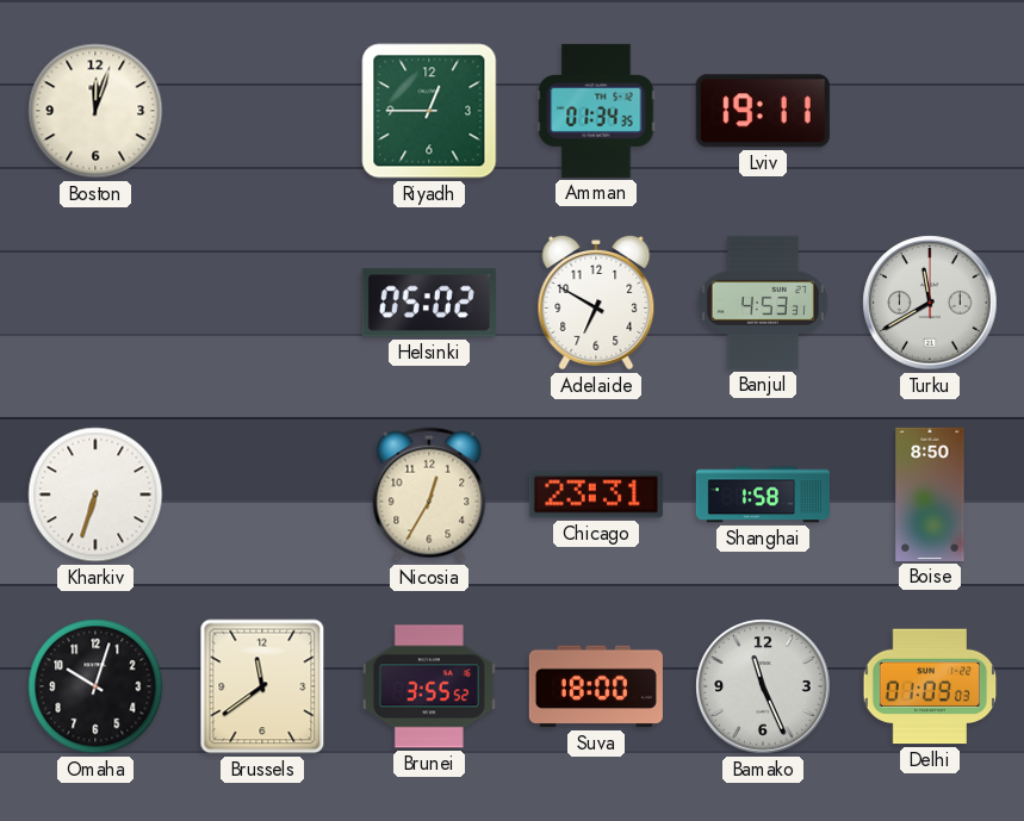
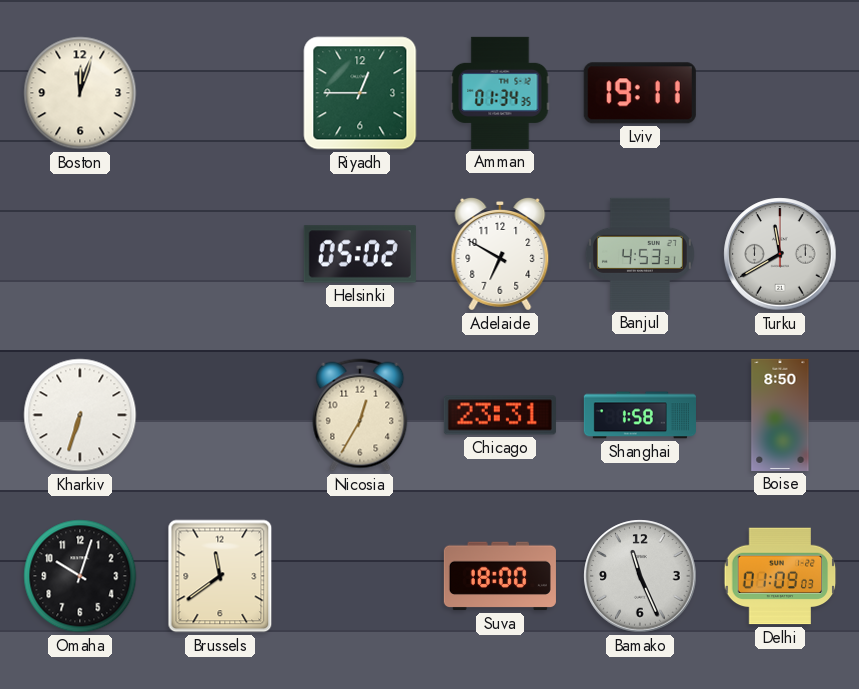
Brunei: 3:55 -> none
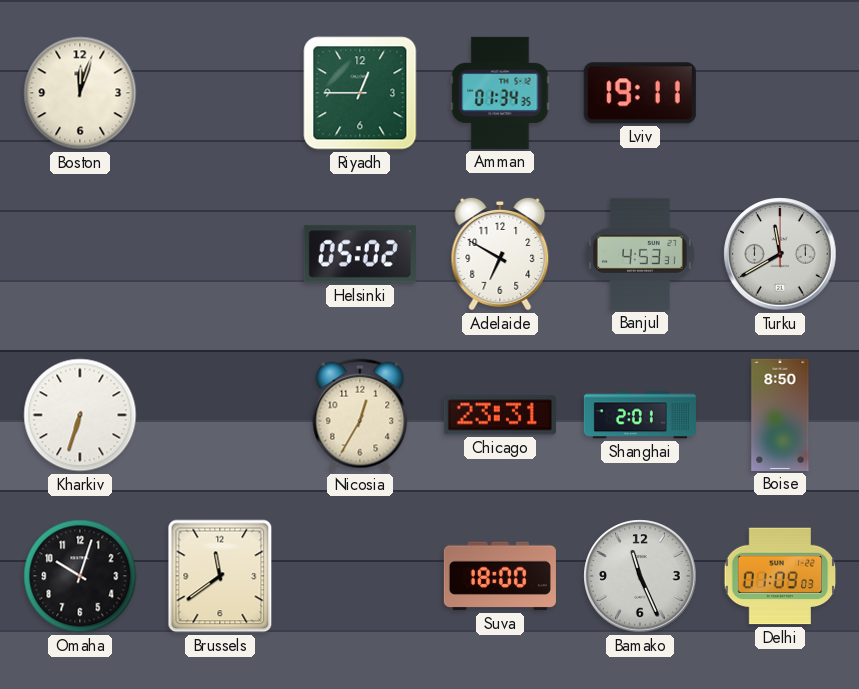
Shanghai: 1:58 -> 2:01
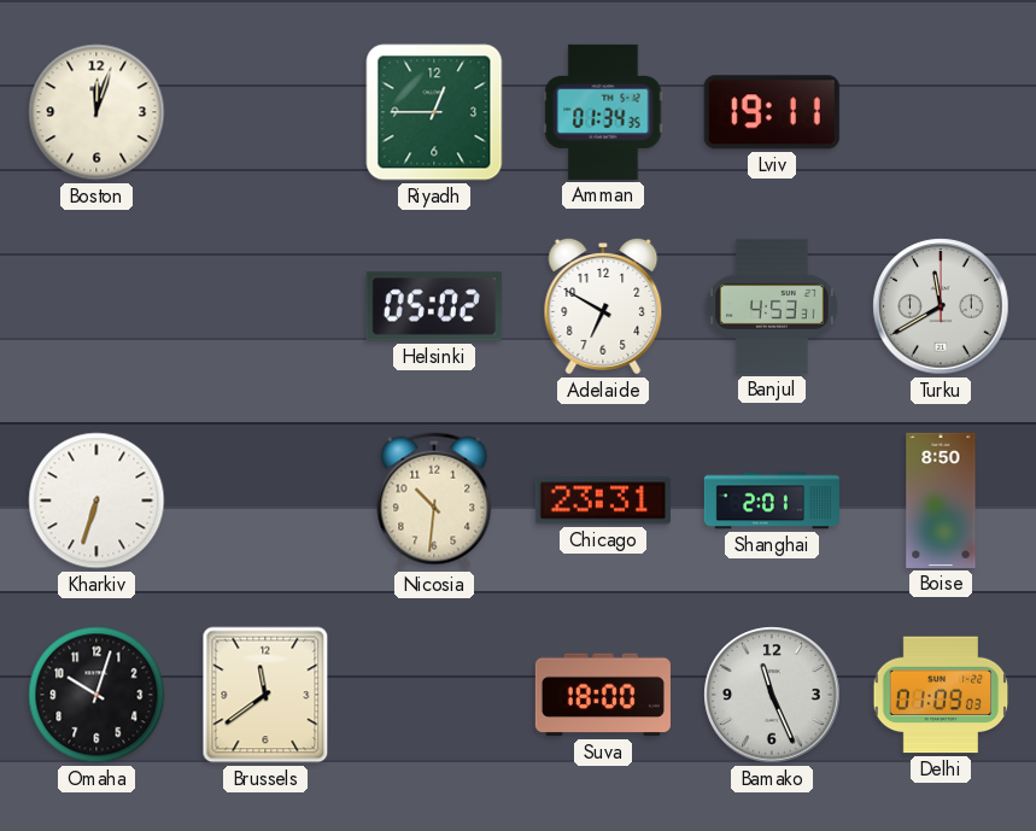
Nicosia: 12:35 -> 10:31
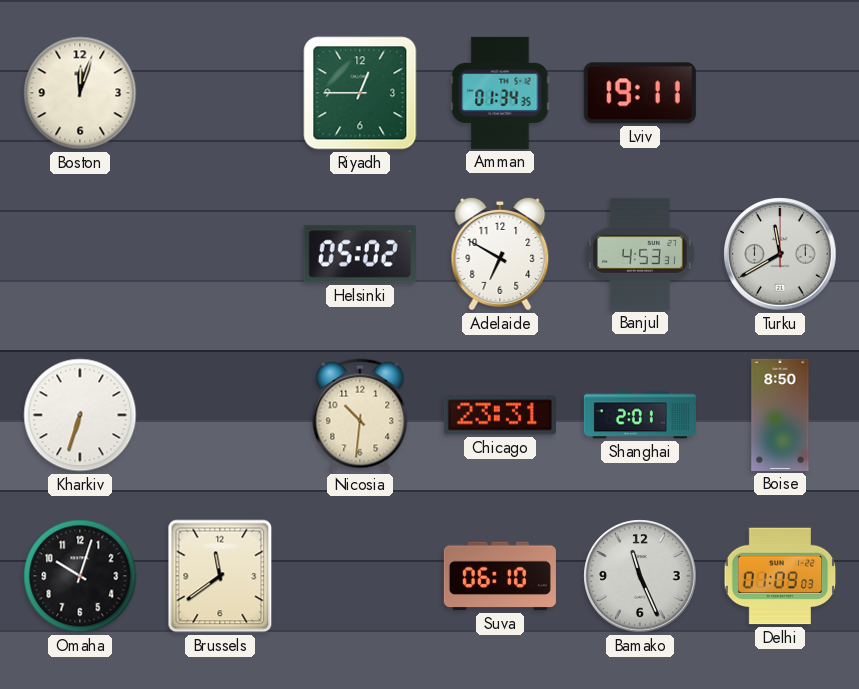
Suva: 18:00 -> 06:10
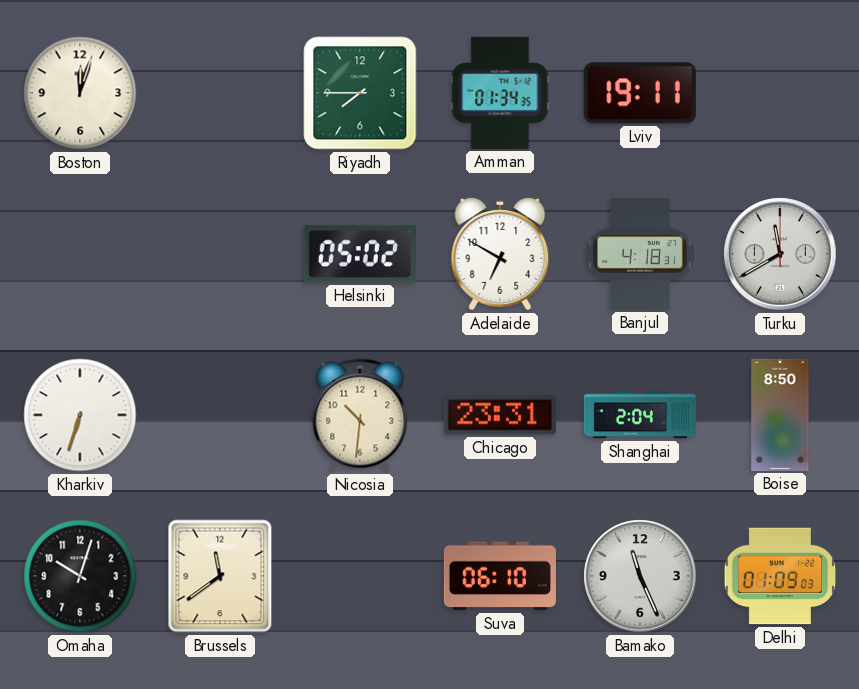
Riyadh: 12:45 -> 7:45
Banjul: 4:53 -> 4:18
Shanghai: 2:01 -> 2:04
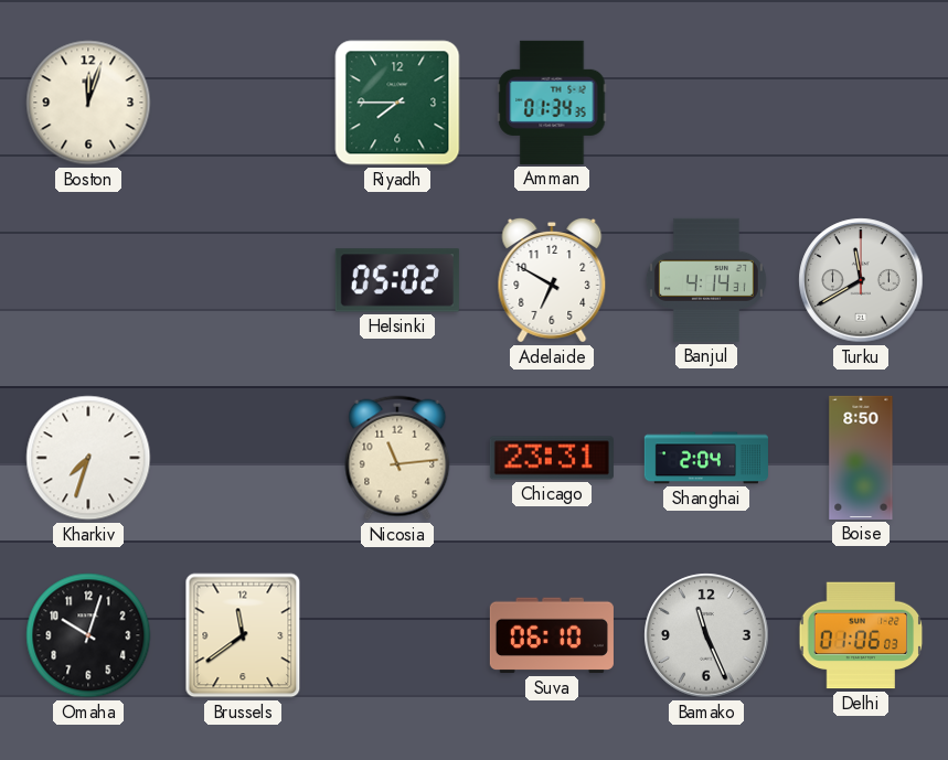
Lviv: 19:11 -> none
Banjul: 4:18 -> 4:14
Kharkiv: 6:33 -> 7:33
Nicosia: 10:31 -> 11:14
Delhi: 01:09 -> 01:06
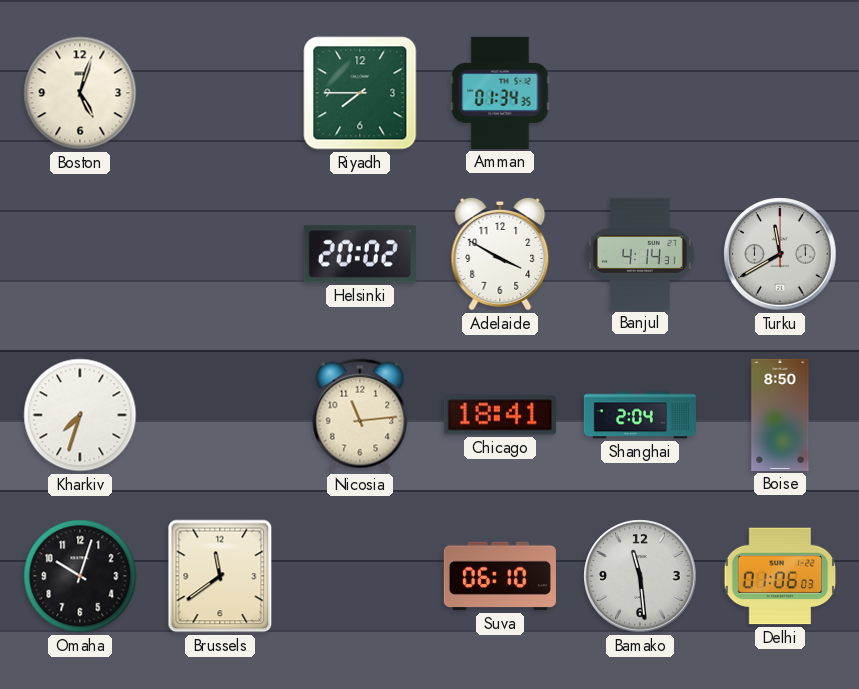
Boston: 12:03 -> 5:03
Helsinki: 05:02 -> 20:02
Adelaide: 6:50 -> 3:50
Chicago: 23:31 -> 18:41
Bamako: 11:26 -> 11:29
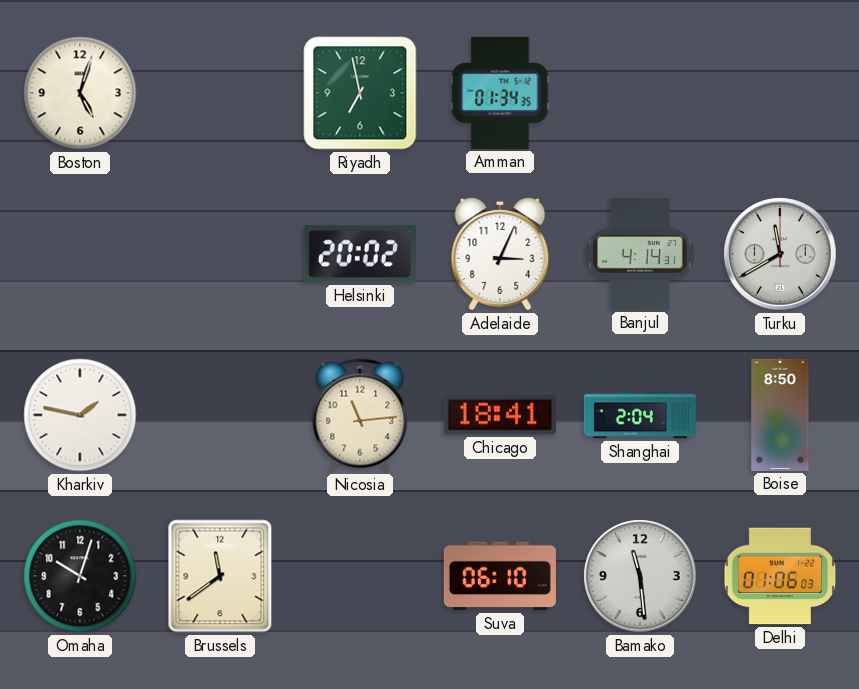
Riyadh: 7:45 -> 6:58
Adelaide: 3:50 -> 3:04
Kharkiv: 7:33 -> 1:47
